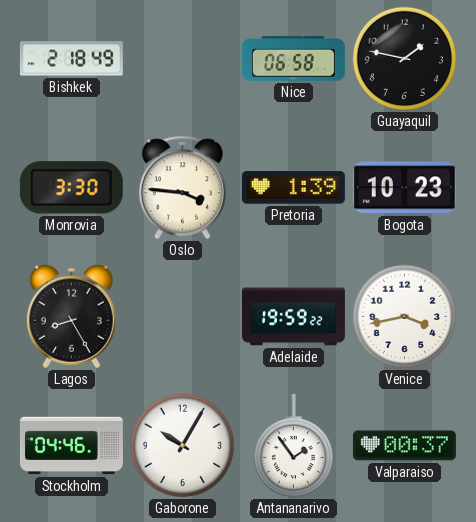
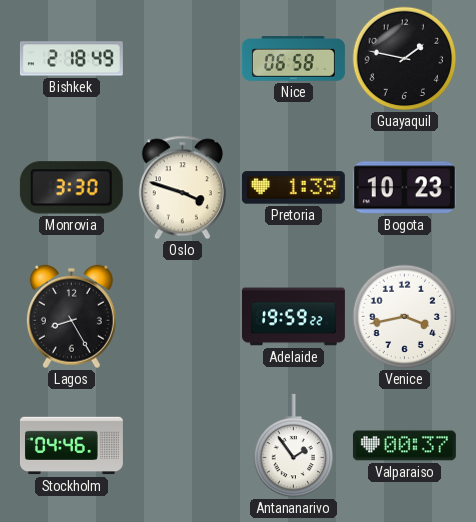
Oslo: 3:46 -> 3:48
Gaborone: 10:05 -> none
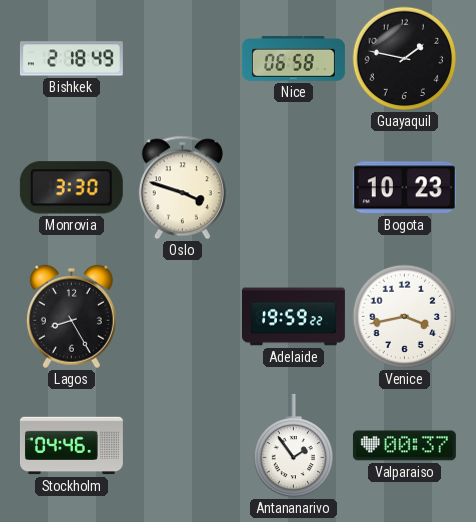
Pretoria: 1:39 -> none
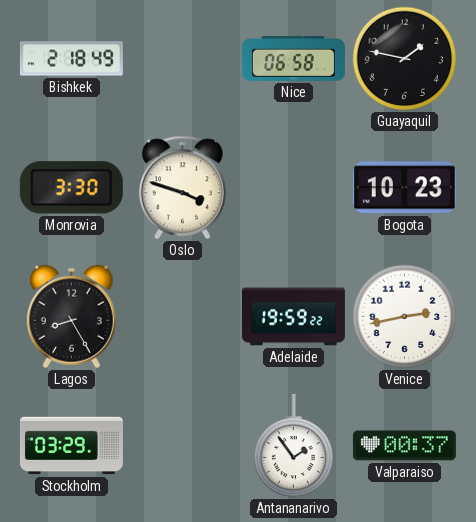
Venice: 3:43 -> 2:43
Stockholm: 04:46 -> 03:29
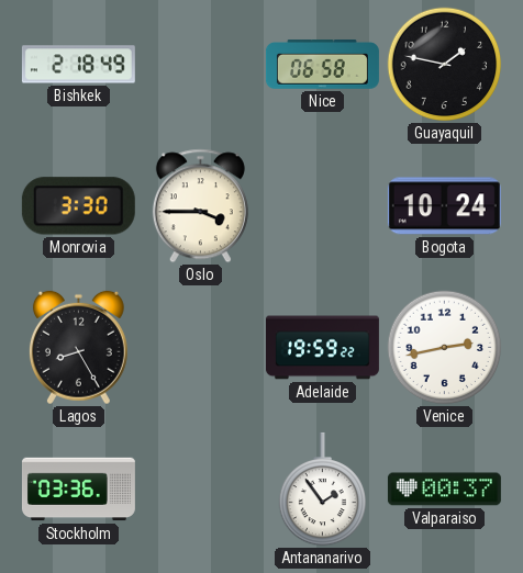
Oslo: 3:48 -> 3:45
Bogota: 10:23 -> 10:24
Stockholm: 03:29 -> 03:36
